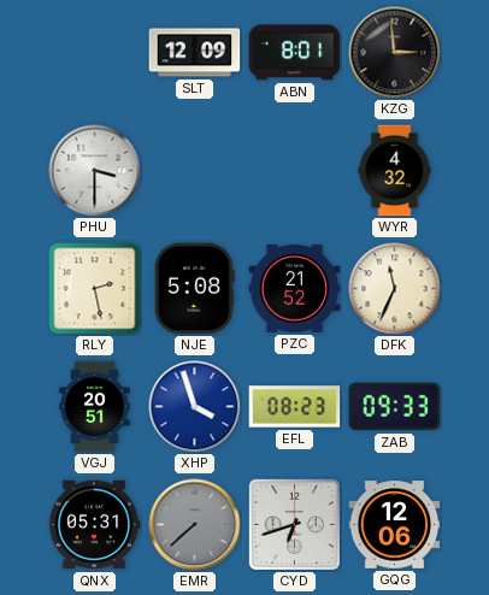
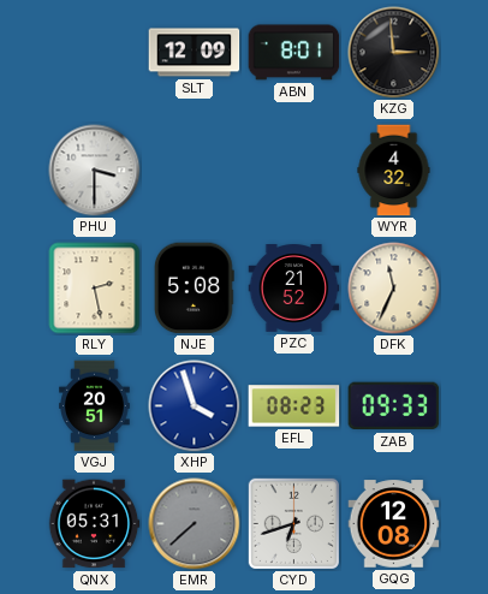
GQG: 12:06 -> 12:08
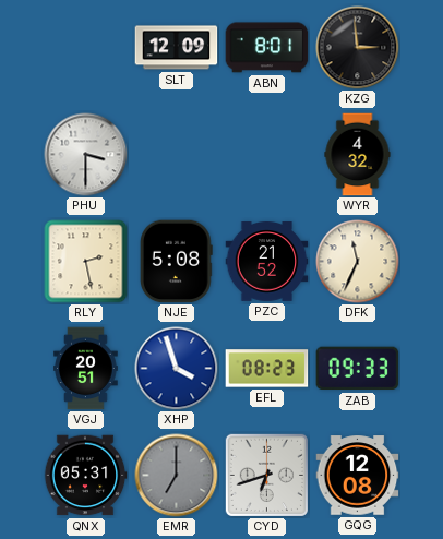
EMR: 7:38 -> 7:00
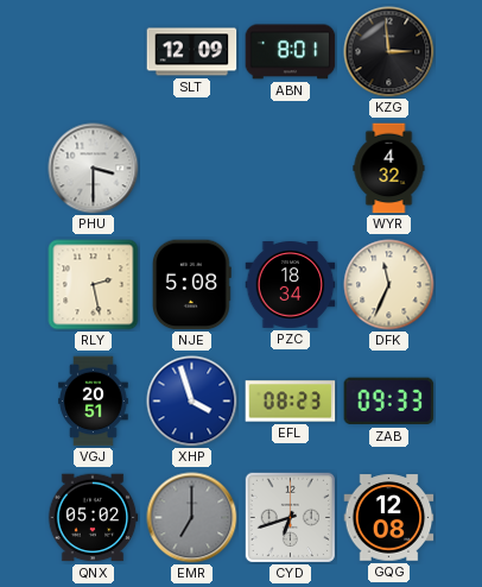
PZC: 21:52 -> 18:34
QNX: 05:31 -> 05:02
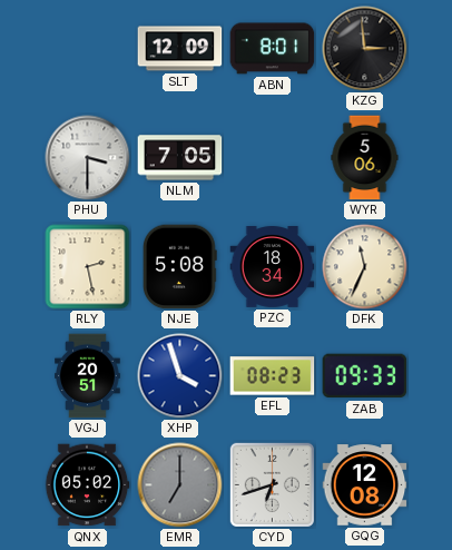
NLM: none -> 7:05
WYR: 4:32 -> 5:06
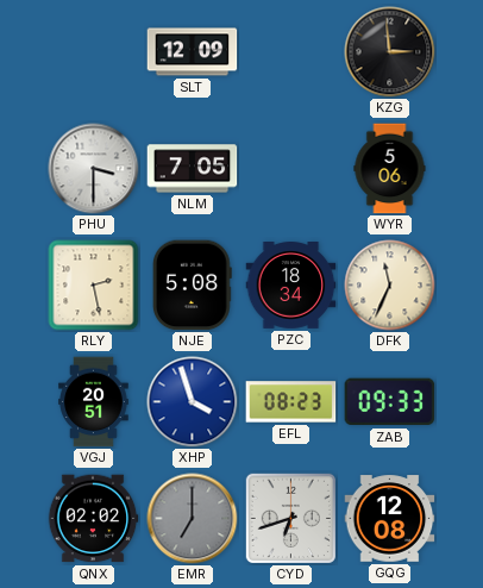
ABN: 8:01 -> none
QNX: 05:02 -> 02:02
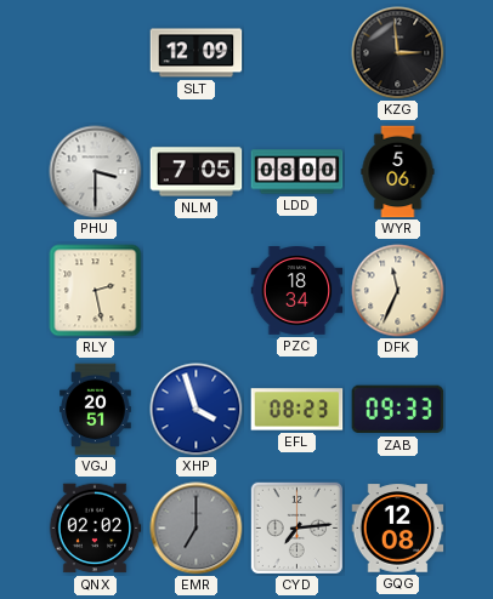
LDD: none -> 08:00
NJE: 5:08 -> none
CYD: 6:42 -> 7:14
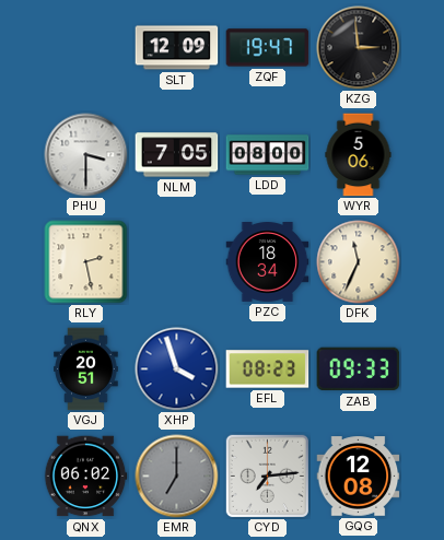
ZQF: none -> 19:47
QNX: 02:02 -> 06:02
